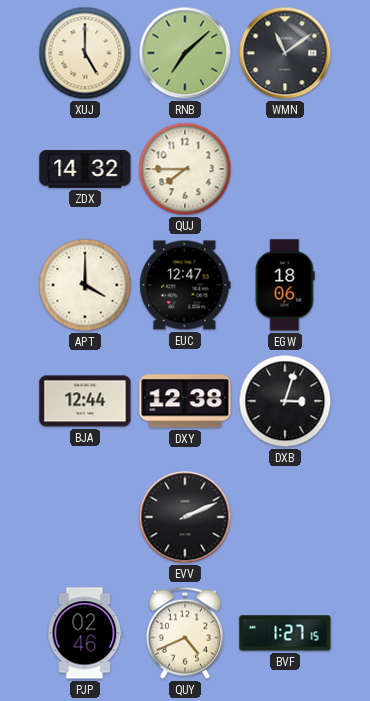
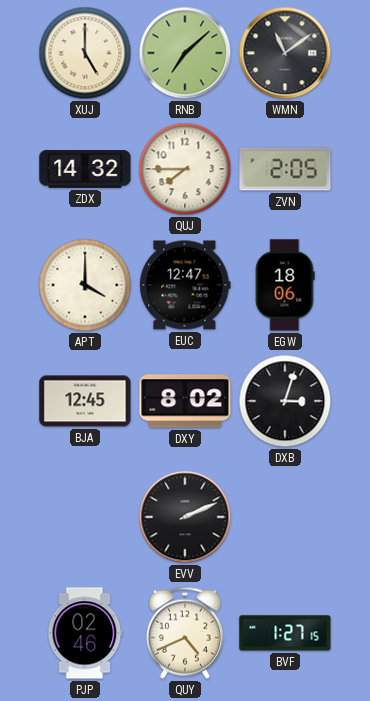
ZVN: none -> 2:05
BJA: 12:44 -> 12:45
DXY: 12:38 -> 8:02
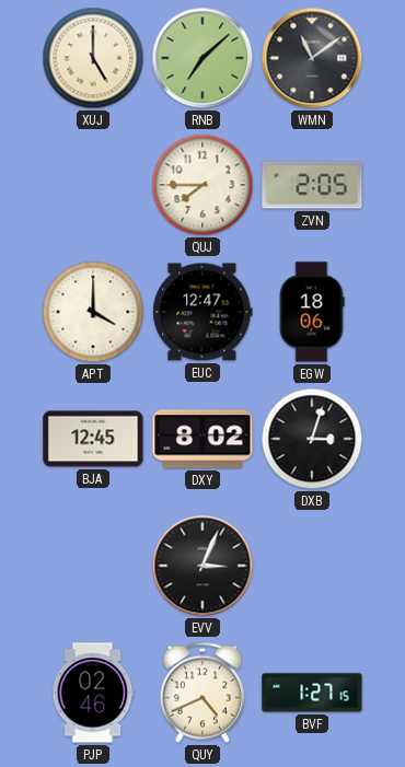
ZDX: 14:32 -> none
EVV: 2:11 -> 3:04
